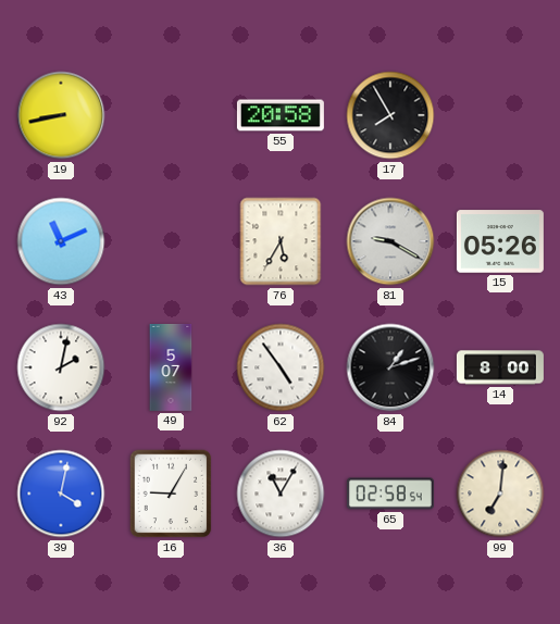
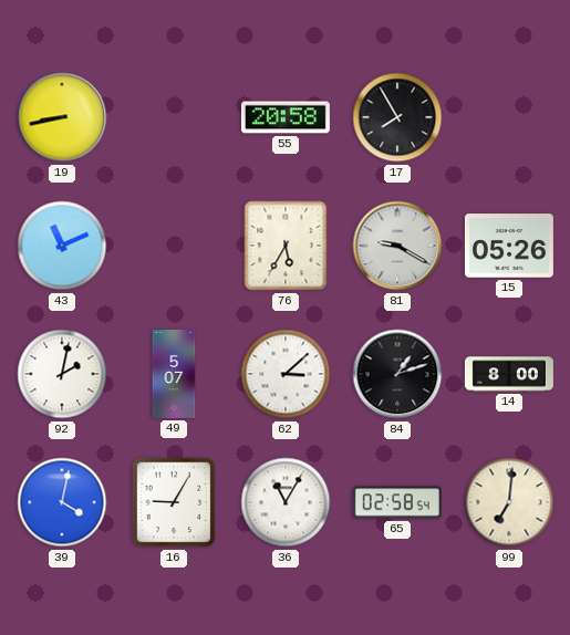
62: 4:54 -> 3:08
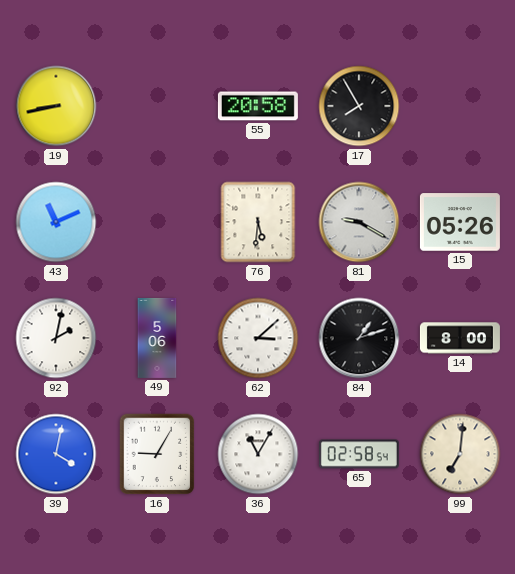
76: 5:35 -> 5:31
49: 5:07 -> 5:06
